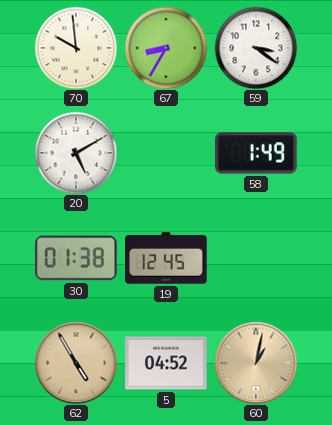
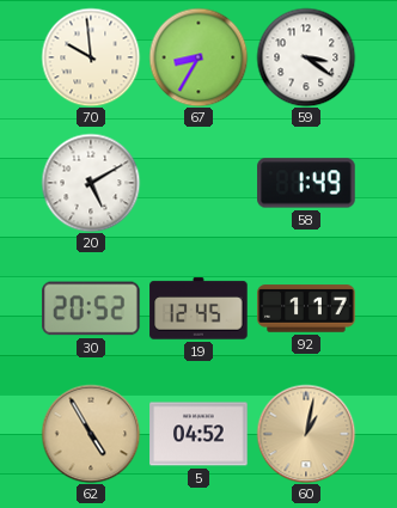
30: 01:38 -> 20:52
92: none -> 1:17
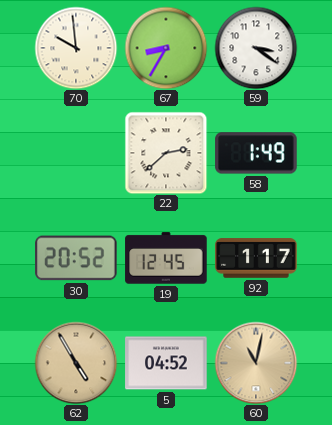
20: 5:10 -> none
22: none -> 2:38
60: 1:02 -> 11:02
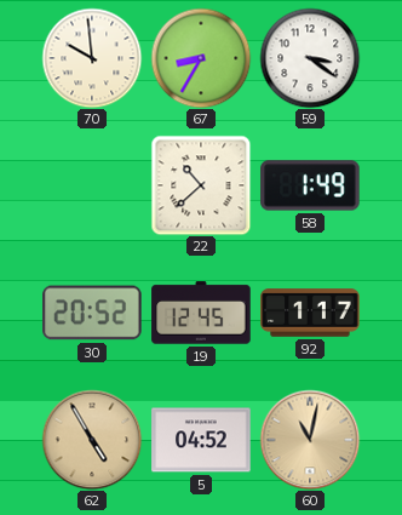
22: 2:38 -> 10:38
